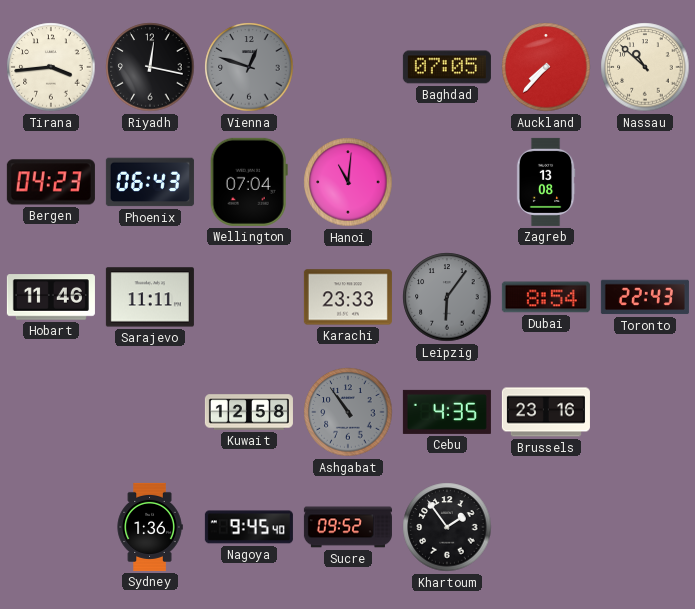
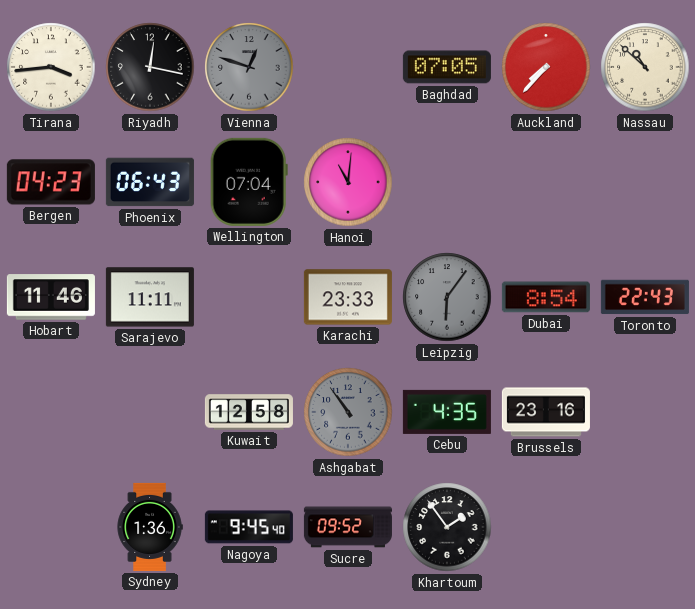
Zagreb: 13:08 -> none
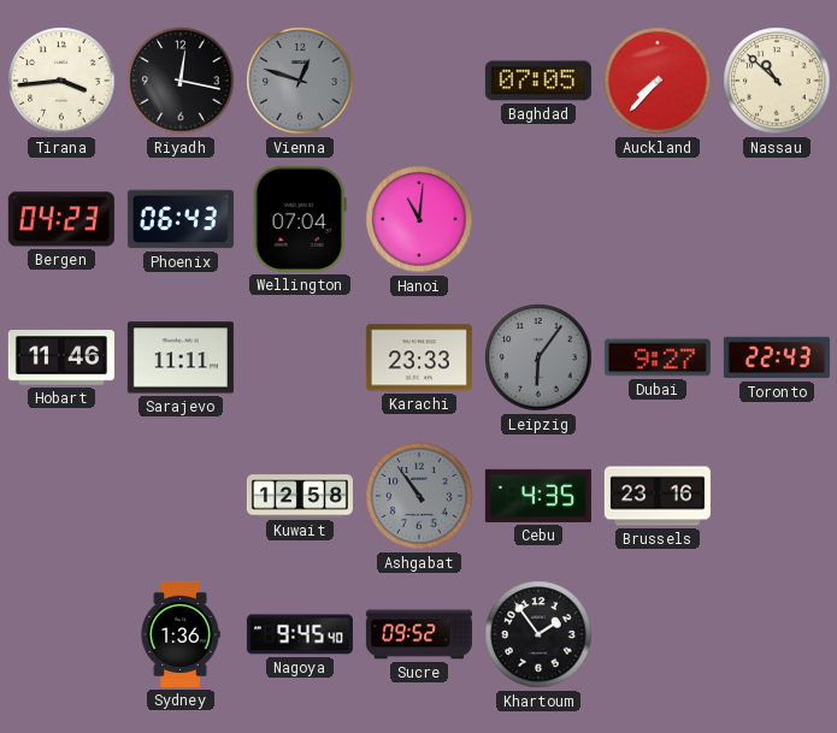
Dubai: 8:54 -> 9:27
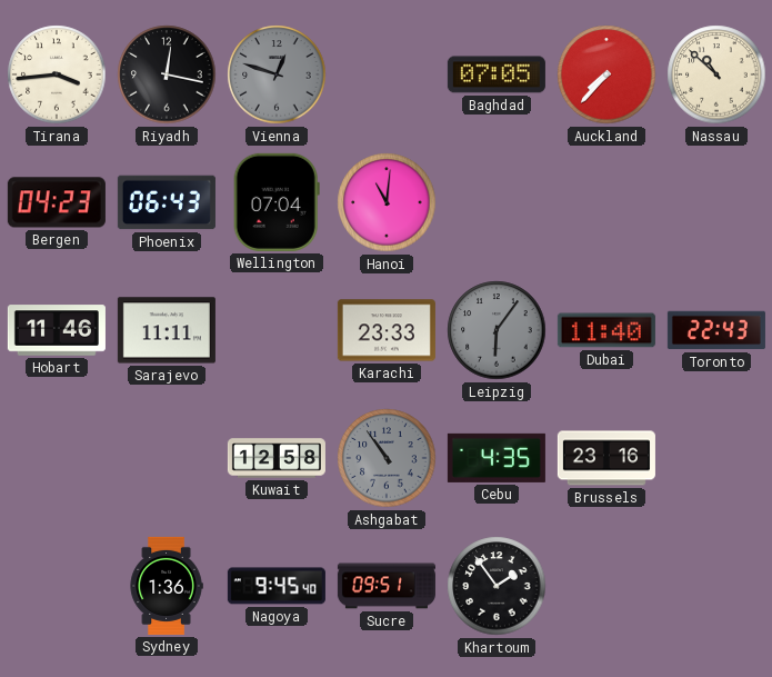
Dubai: 9:27 -> 11:40
Sucre: 09:52 -> 09:51
